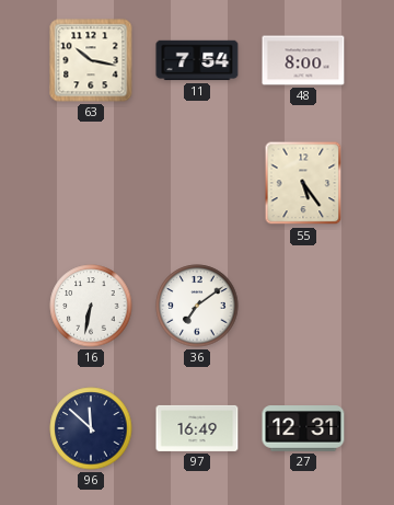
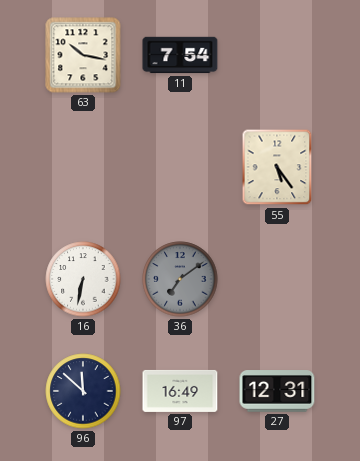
48: 8:00 -> none
36 dial: white -> grey
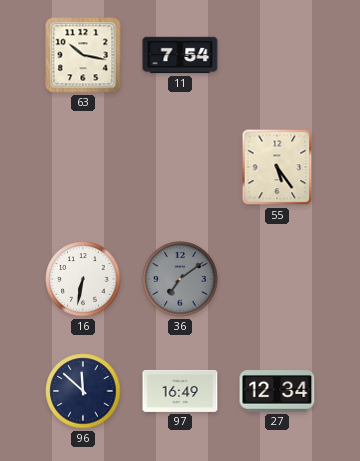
27: 12:31 -> 12:34
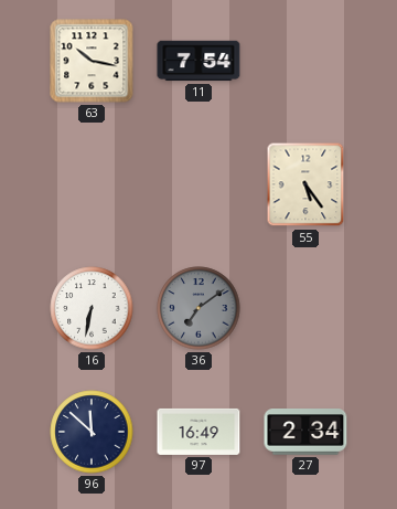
27: 12:34 -> 2:34
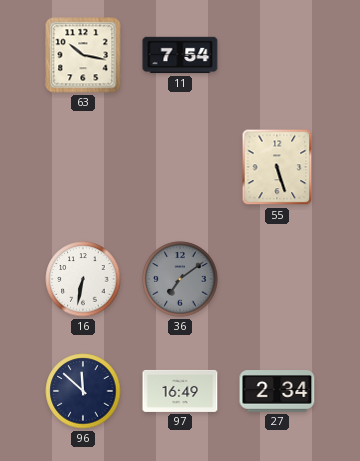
55: 5:24 -> 5:27
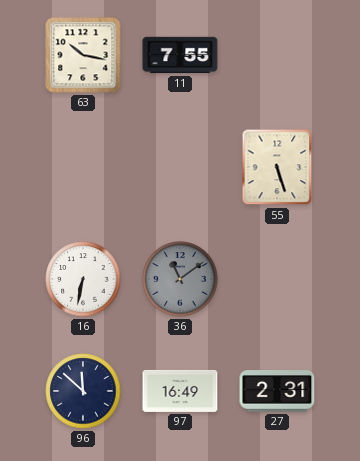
11: 7:54 -> 7:55
36: 7:09 -> 11:09
27: 2:34 -> 2:31
